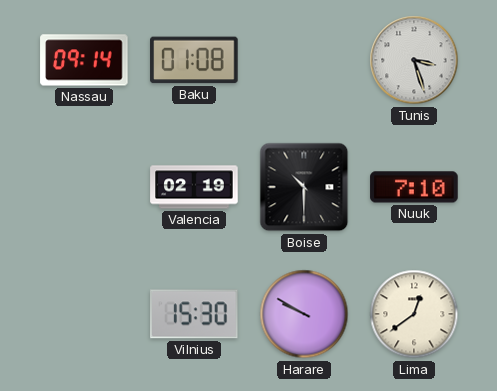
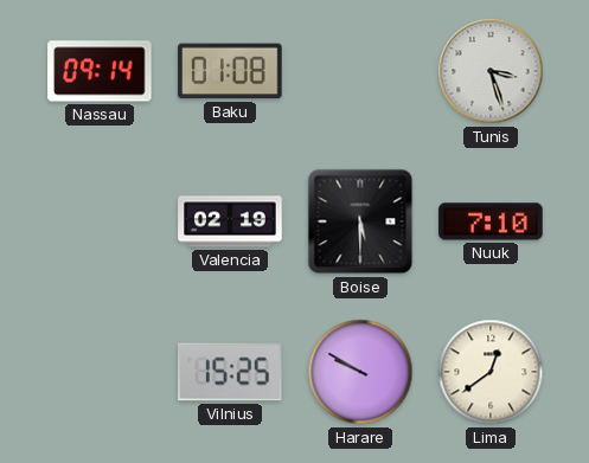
Boise: 10:30 -> 5:30
Vilnius: 15:30 -> 15:25
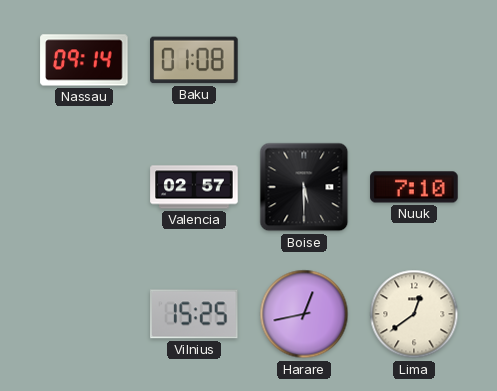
Tunis: 3:27 -> none
Valencia: 02:19 -> 02:57
Harare: 9:50 -> 12:43
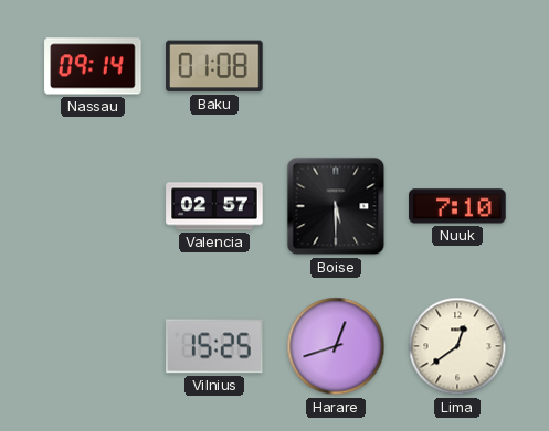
Harare: 12:43 -> 12:42
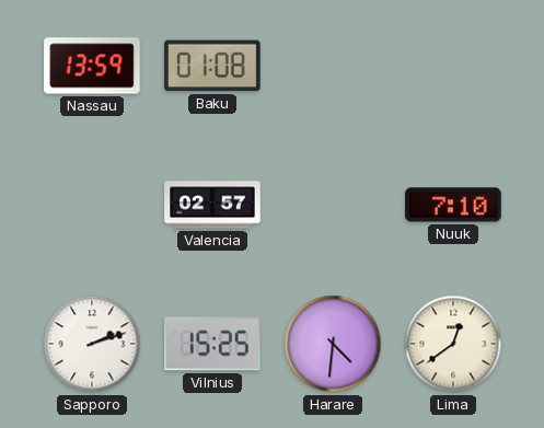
Nassau: 09:14 -> 13:59
Boise: 5:30 -> none
Sapporo: none -> 2:12
Harare: 12:42 -> 4:31
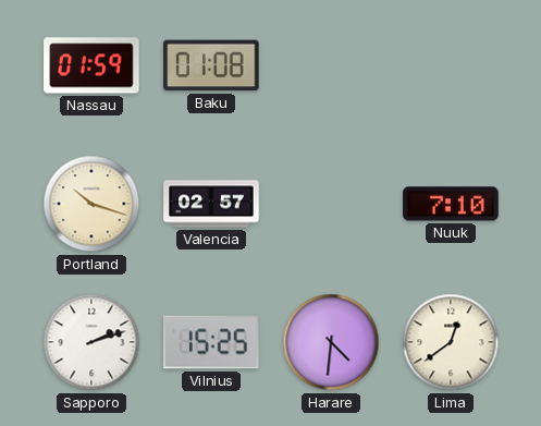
Nassau: 13:59 -> 01:59
Portland: none -> 10:18
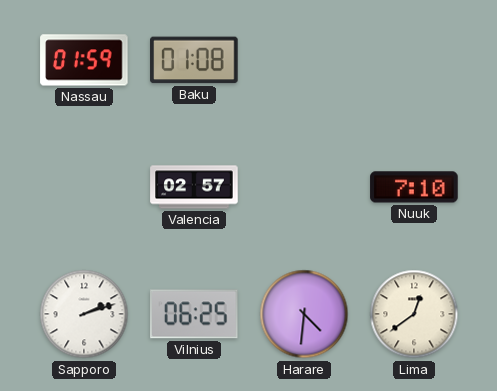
Portland: 10:18 -> none
Vilnius: 15:25 -> 06:25
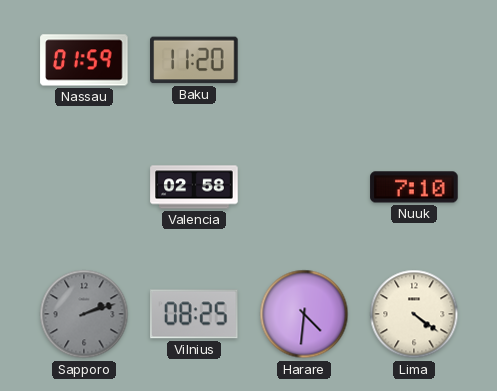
Baku: 01:08 -> 11:20
Valencia: 02:57 -> 02:58
Sapporo dial: white -> grey
Vilnius: 06:25 -> 08:25
Lima: 12:39 -> 4:21
